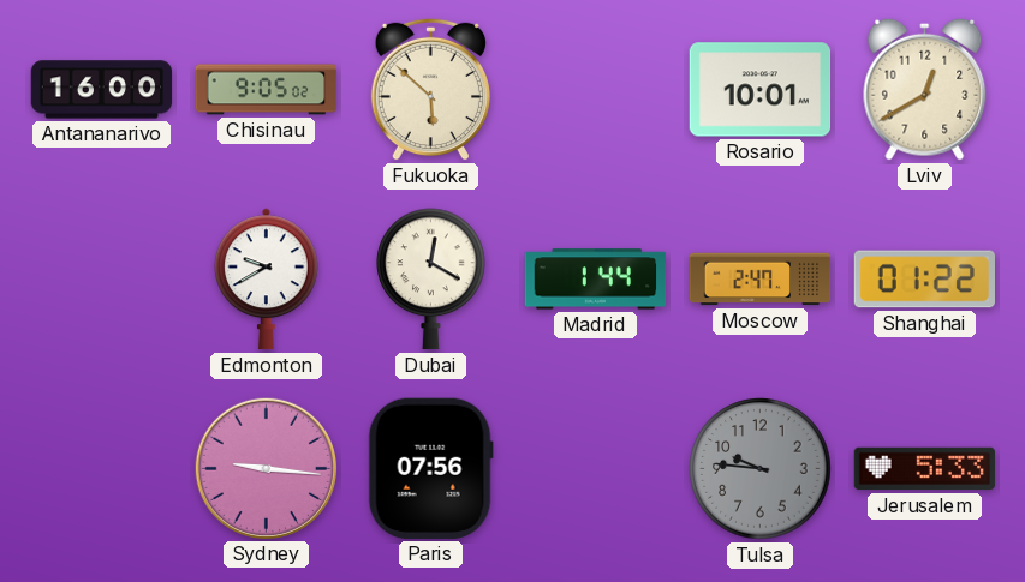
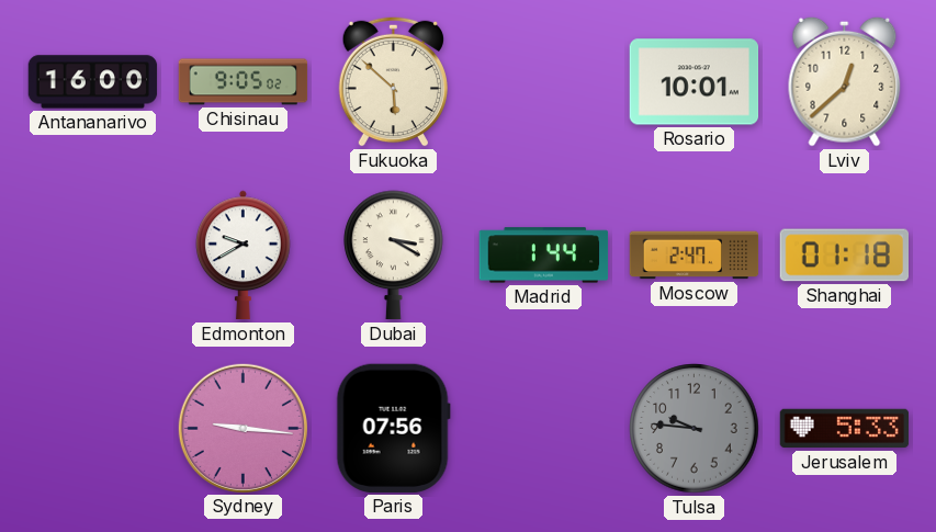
Lviv: 12:40 -> 12:38
Dubai: 12:20 -> 3:20
Shanghai: 01:22 -> 01:18
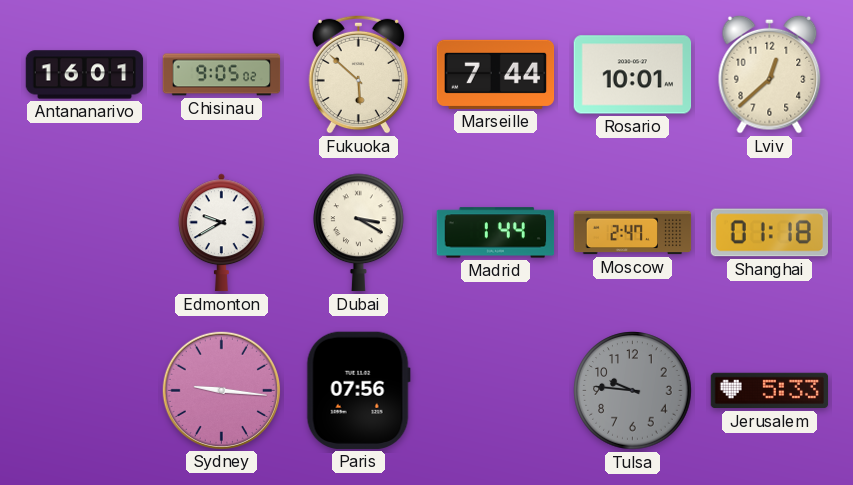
Antananarivo: 16:00 -> 16:01
Marseille: none -> 7:44
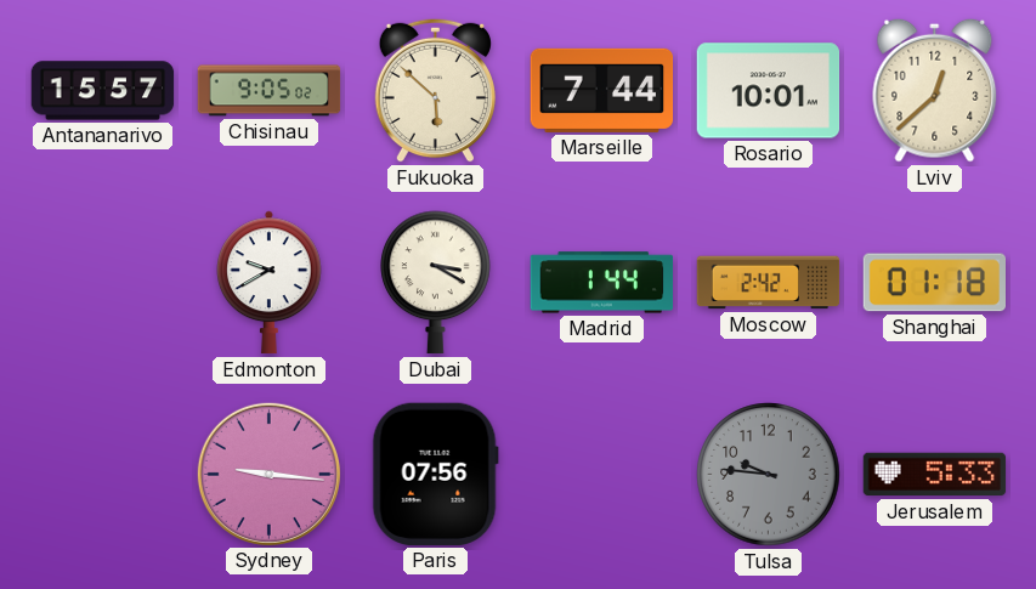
Antananarivo: 16:01 -> 15:57
Moscow: 2:47 -> 2:42
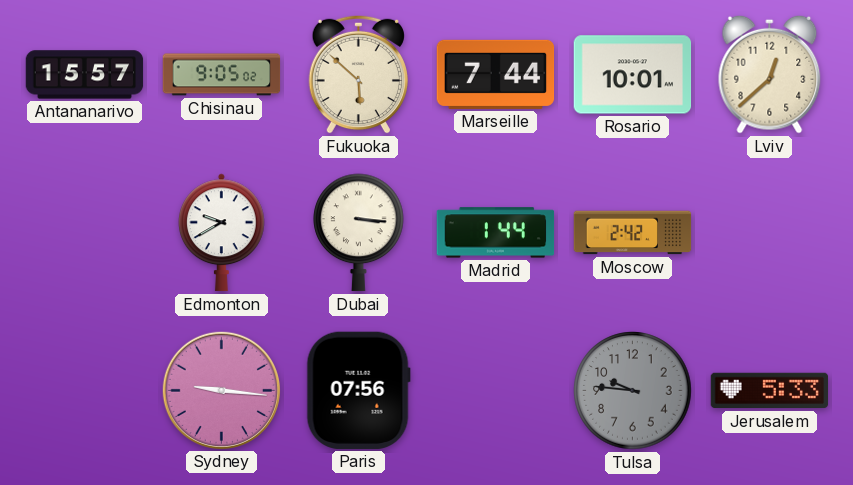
Dubai: 3:20 -> 3:16
Shanghai: 01:18 -> none
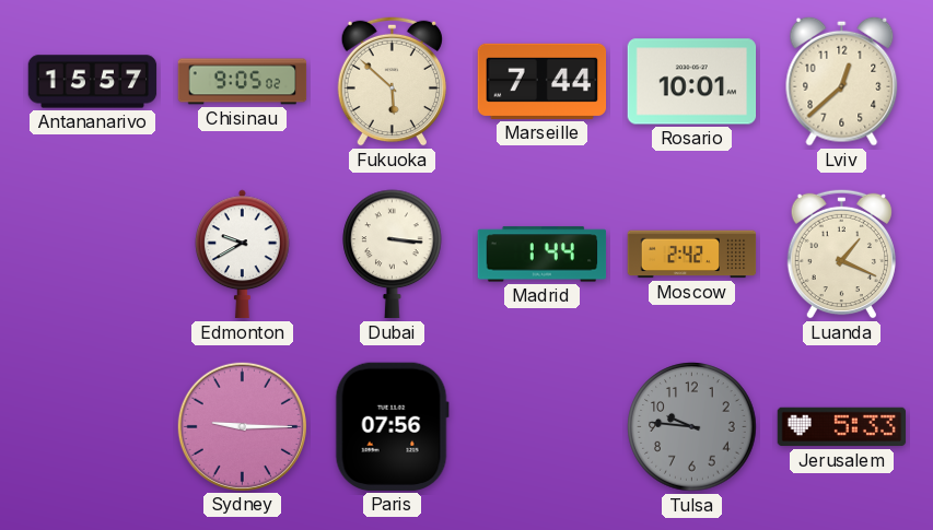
Luanda: none -> 1:19
Sydney: 9:16 -> 9:15
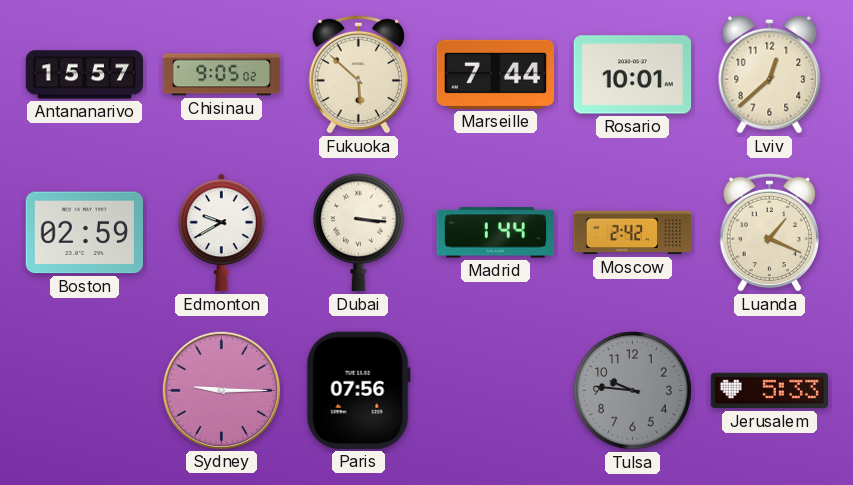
Boston: none -> 02:59
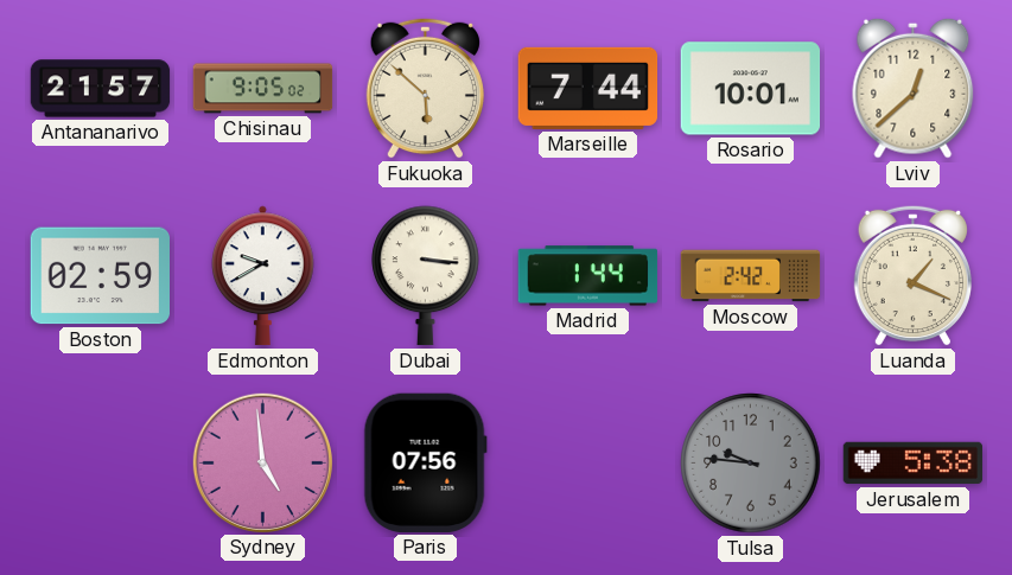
Antananarivo: 15:57 -> 21:57
Sydney: 9:15 -> 4:59
Jerusalem: 5:33 -> 5:38
